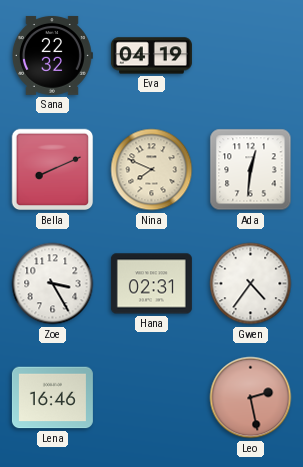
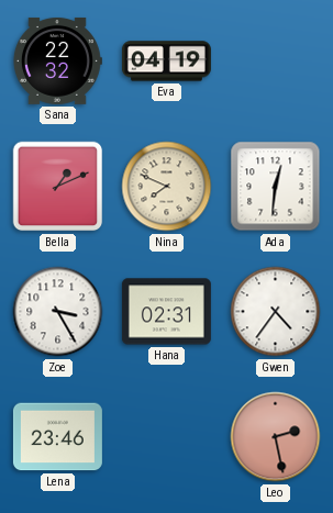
Bella: 8:11 -> 1:11
Lena: 16:46 -> 23:46
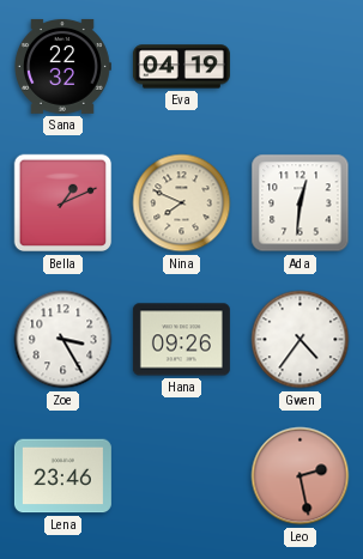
Hana: 02:31 -> 09:26
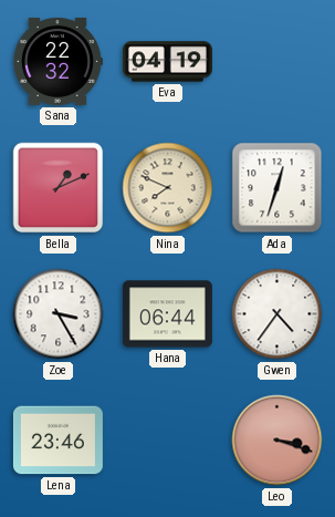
Ada: 12:31 -> 12:33
Hana: 09:26 -> 06:44
Leo: 2:28 -> 3:18
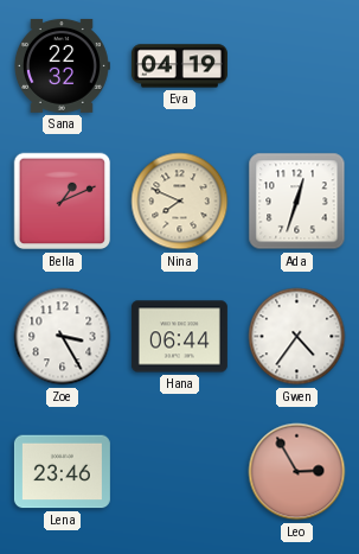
Leo: 3:18 -> 2:55
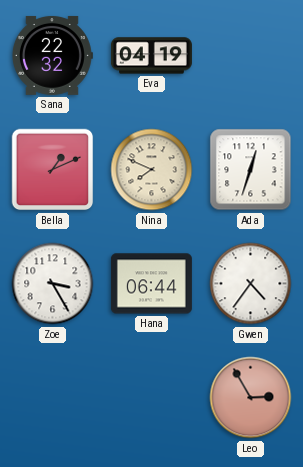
Lena: 23:46 -> none
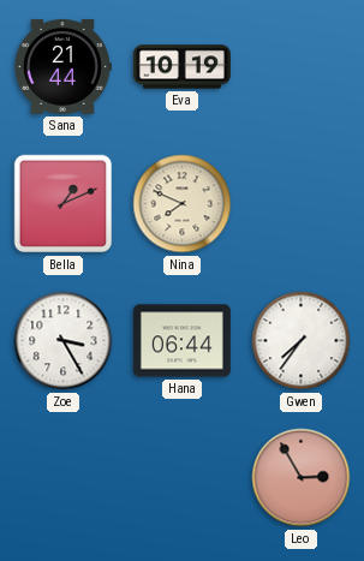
Sana: 22:32 -> 21:44
Eva: 04:19 -> 10:19
Ada: 12:33 -> none
Gwen: 4:36 -> 7:36
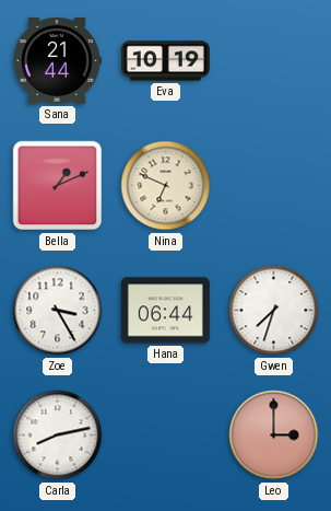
Nina: 7:49 -> 6:49
Gwen: 7:36 -> 7:33
Carla: none -> 8:13
Leo: 2:55 -> 3:00
